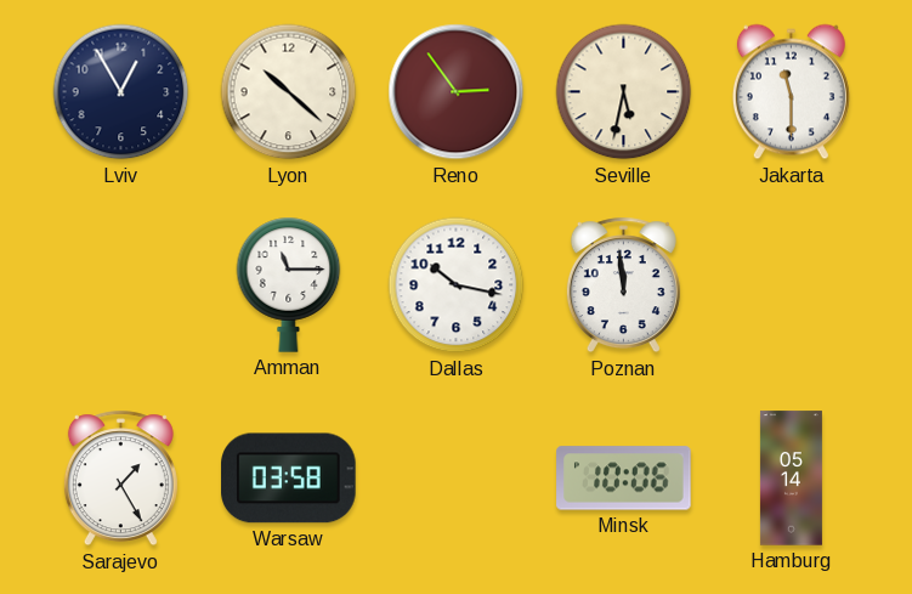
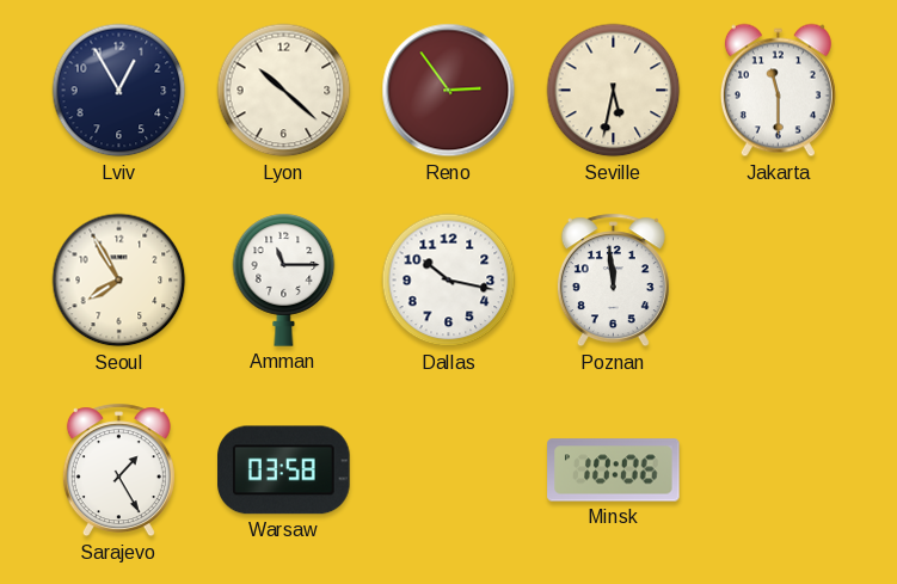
Seoul: none -> 7:55
Hamburg: 05:14 -> none
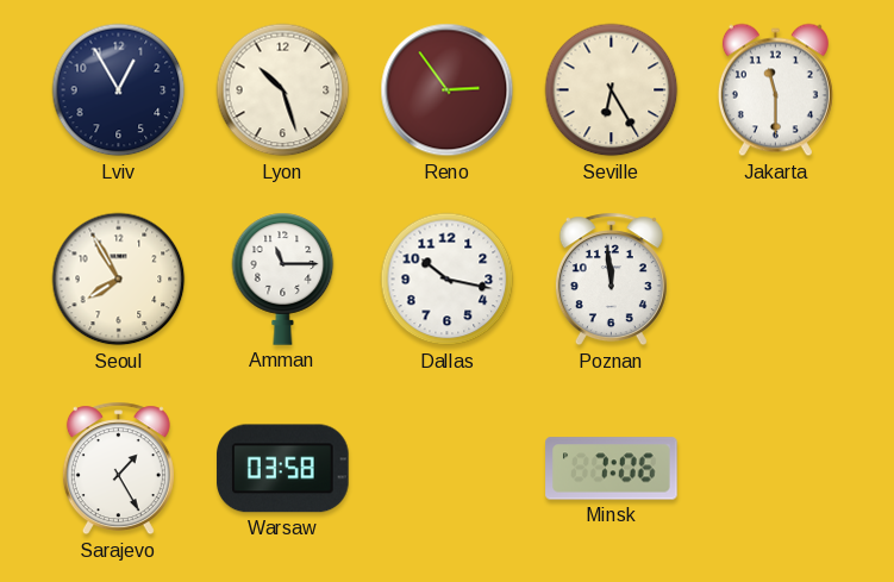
Lyon: 10:22 -> 10:27
Seville: 5:32 -> 6:25
Minsk: 10:06 -> 7:06
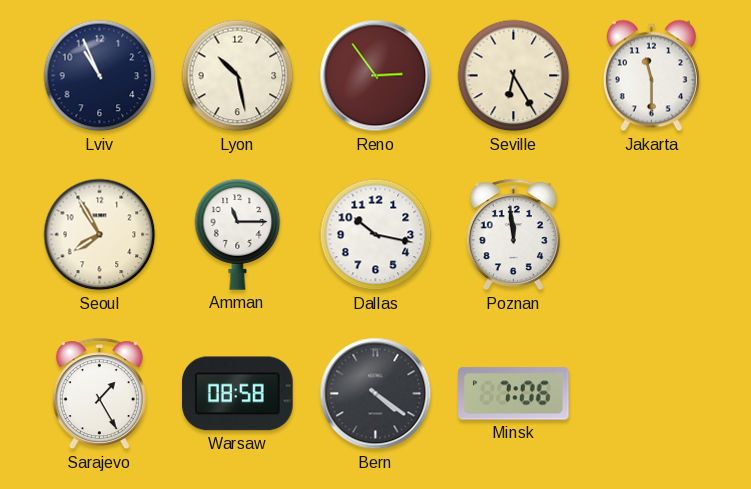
Lviv: 12:55 -> 10:56
Lyon: 10:27 -> 10:28
Warsaw: 03:58 -> 08:58
Bern: none -> 4:21
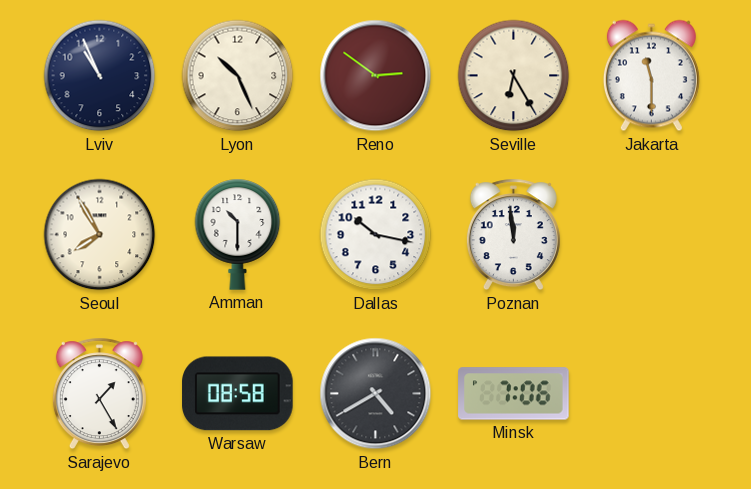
Lyon: 10:28 -> 10:26
Reno: 2:54 -> 2:51
Amman: 11:15 -> 10:30
Bern: 4:21 -> 4:40
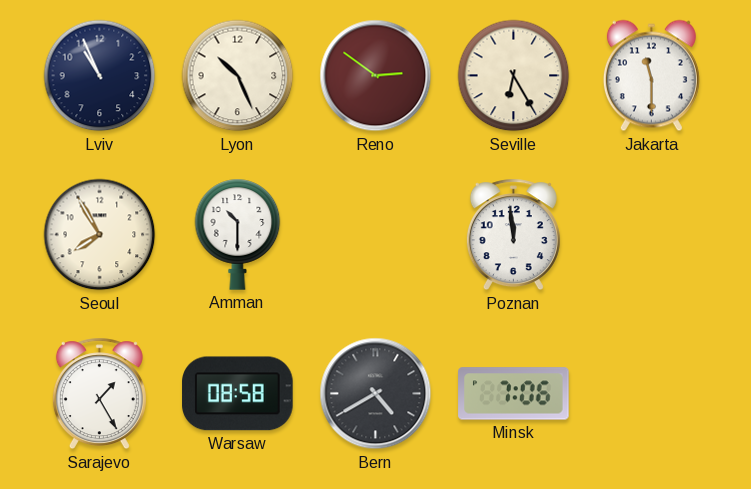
Dallas: 10:17 -> none
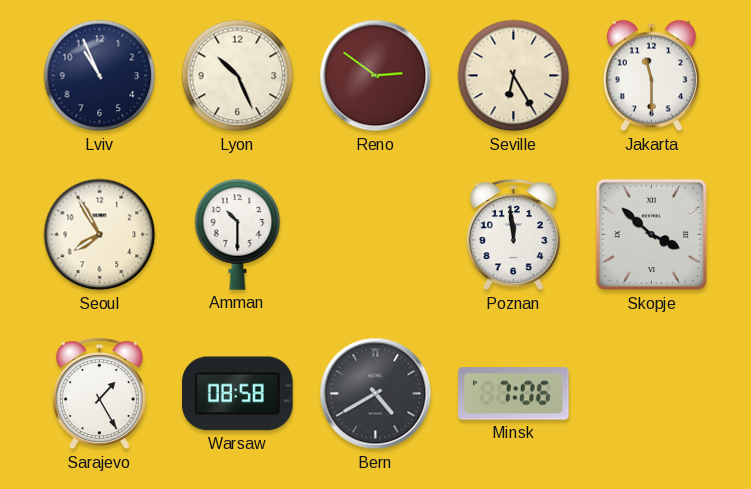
Skopje: none -> 3:52
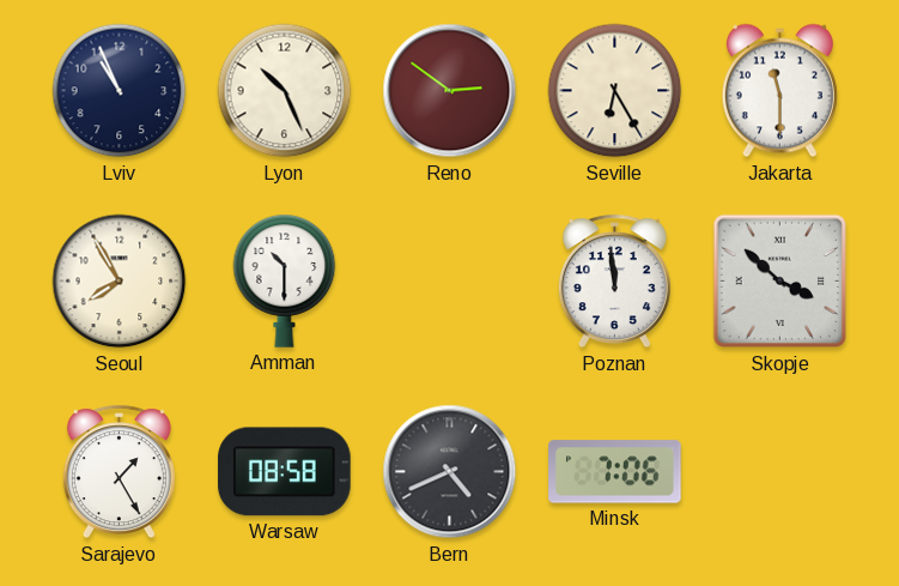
Bern: 4:40 -> 4:41
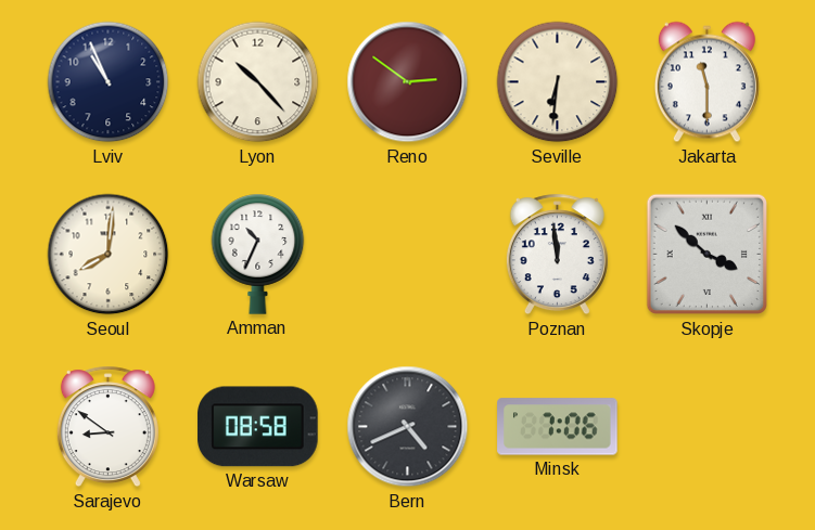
Lyon: 10:26 -> 10:23
Seville: 6:25 -> 6:31
Seoul: 7:55 -> 8:01
Amman: 10:30 -> 10:34
Sarajevo: 1:25 -> 8:51
